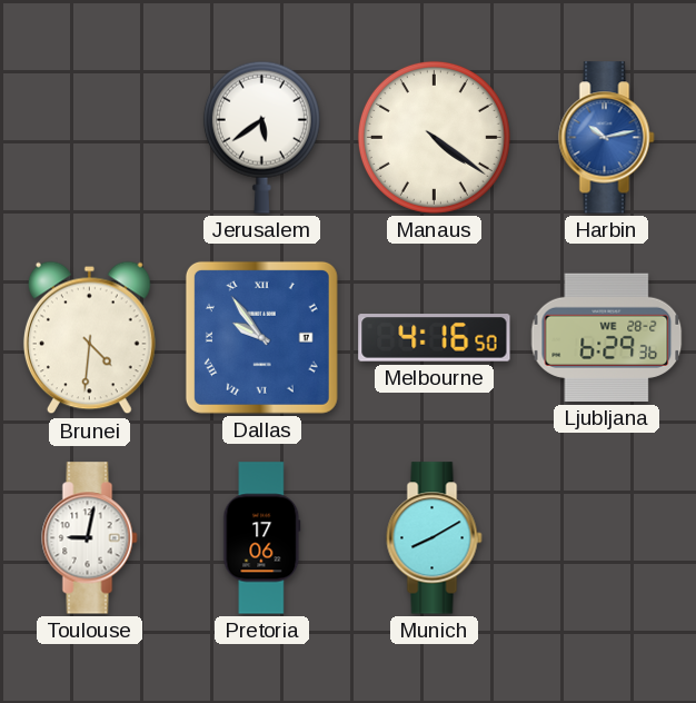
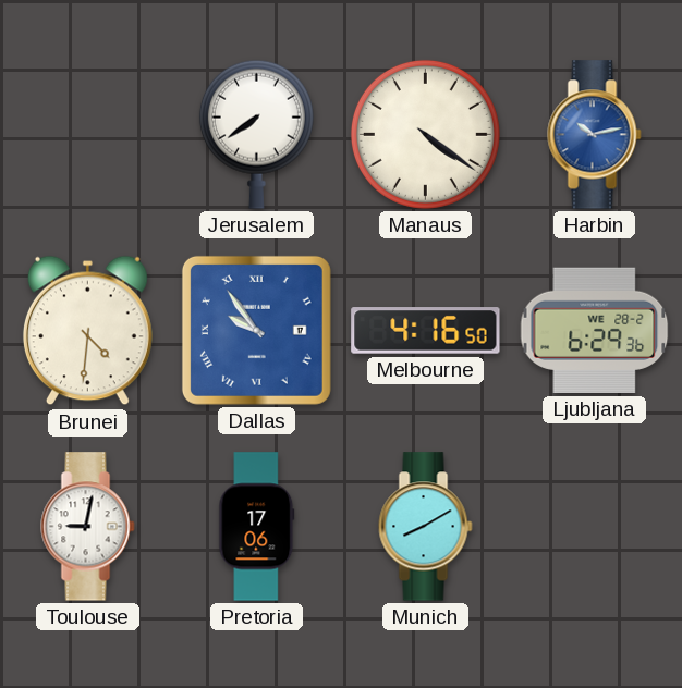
Jerusalem: 5:39 -> 7:39
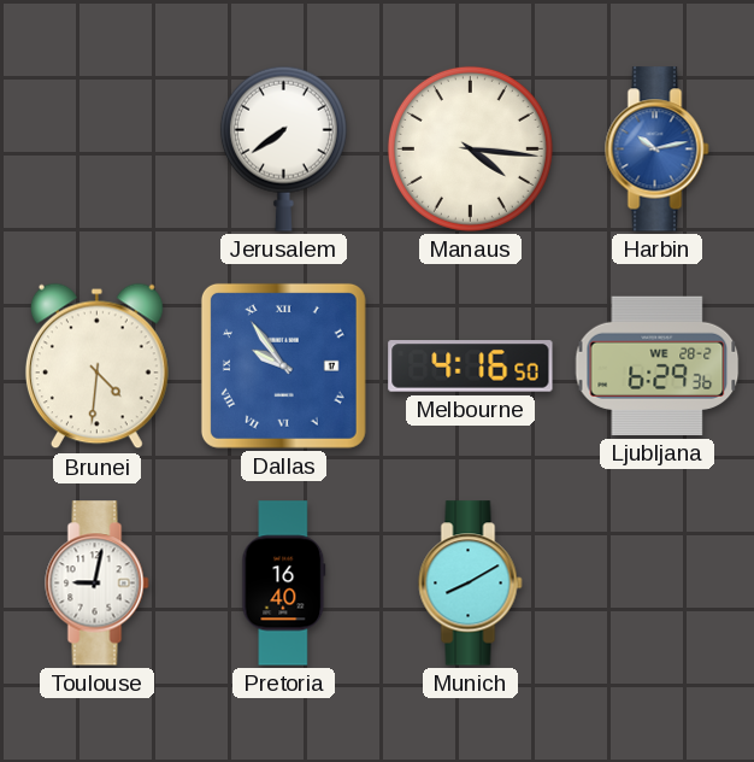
Manaus: 4:21 -> 4:16
Pretoria: 17:06 -> 16:40
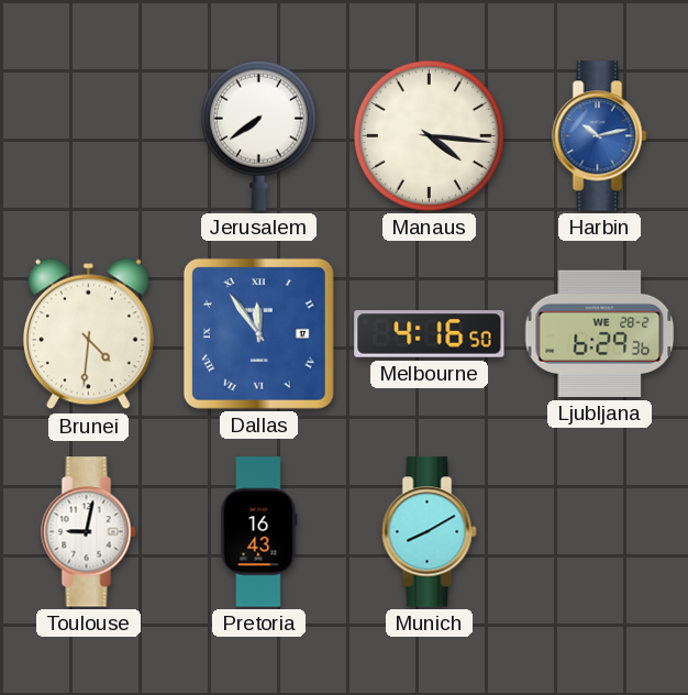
Dallas: 9:54 -> 11:54
Pretoria: 16:40 -> 16:43
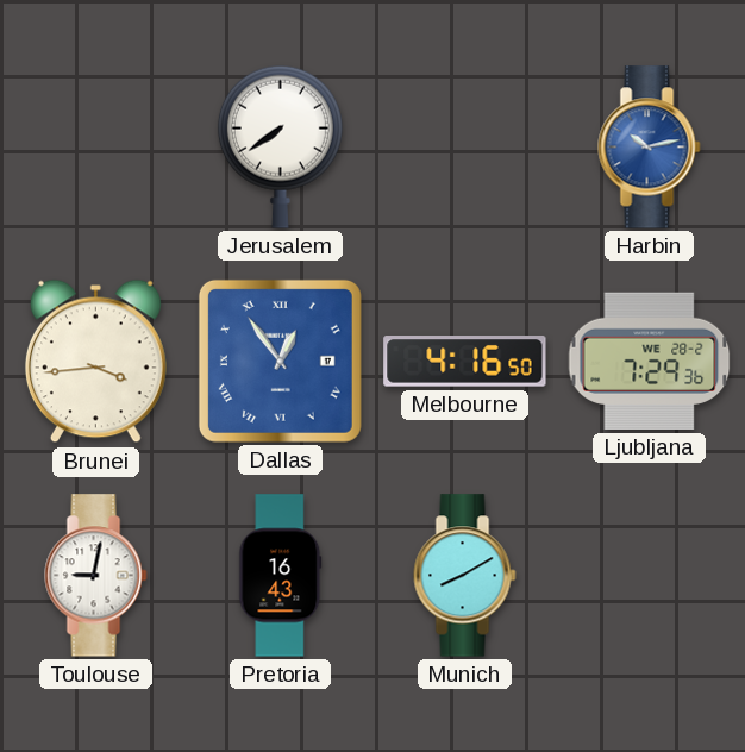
Manaus: 4:16 -> none
Brunei: 4:31 -> 3:44
Dallas: 11:54 -> 12:54
Ljubljana: 6:29 -> 7:29
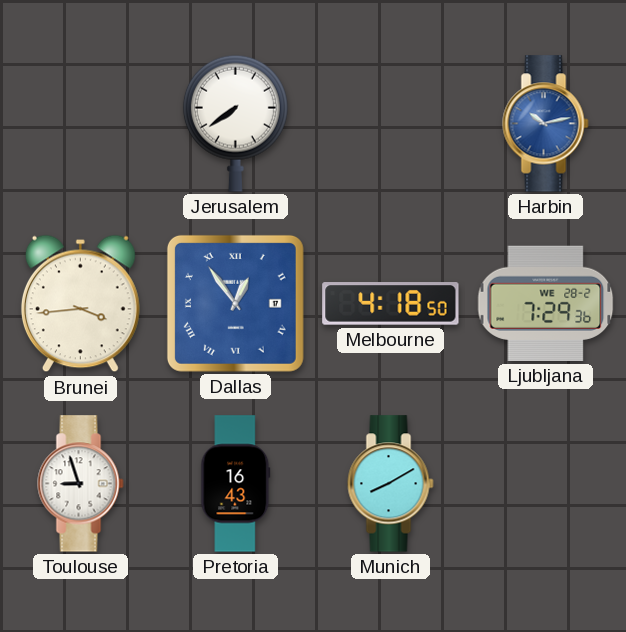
Melbourne: 4:16 -> 4:18
Toulouse: 9:02 -> 8:57
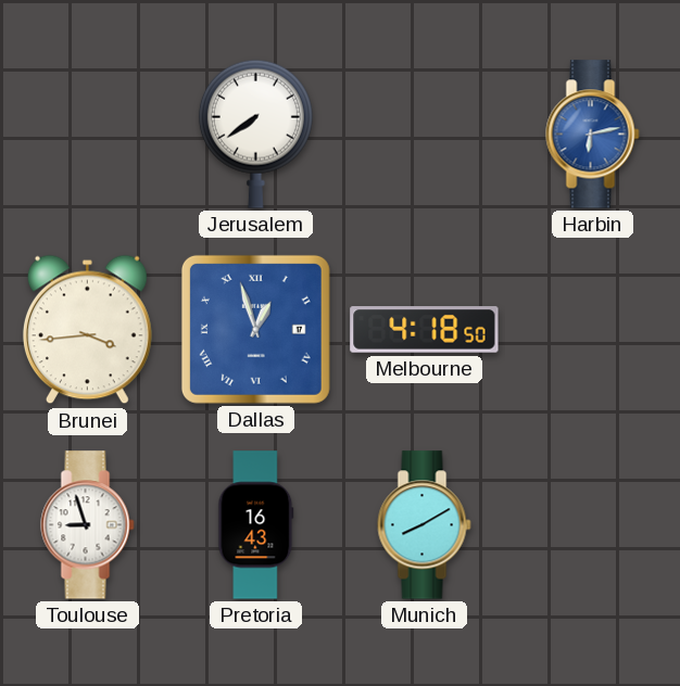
Harbin: 10:13 -> 6:13
Dallas: 12:54 -> 12:57
Ljubljana: 7:29 -> none
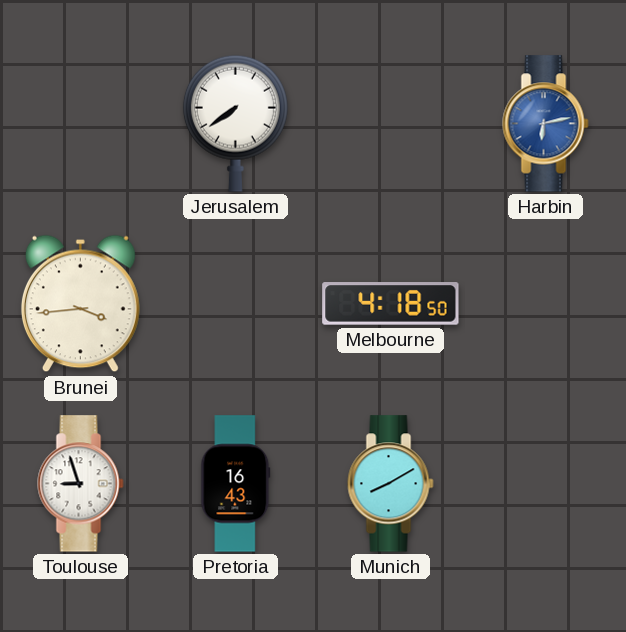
Dallas: 12:57 -> none
